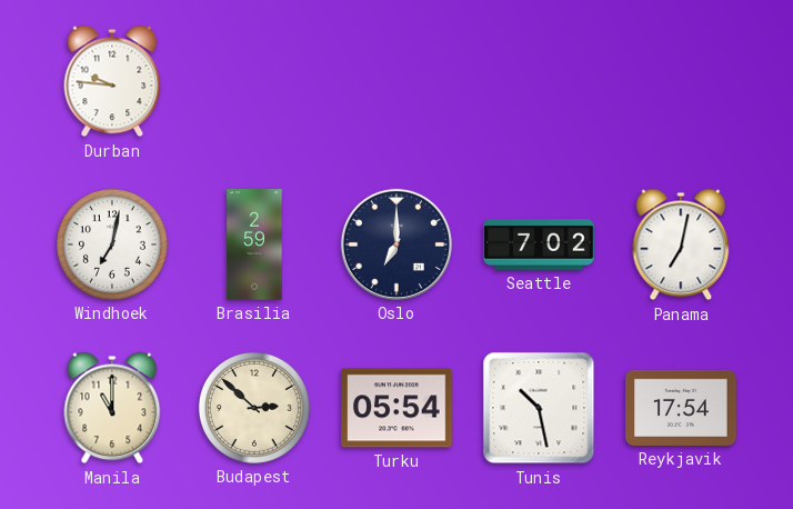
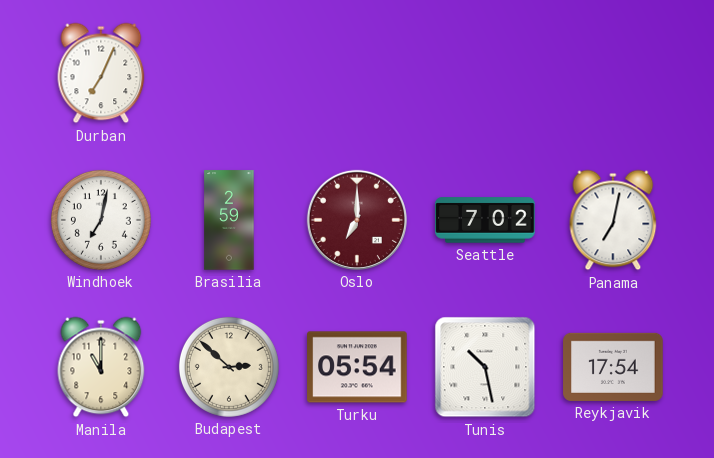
Durban: 9:46 -> 7:04
Oslo dial: navy -> burgundy
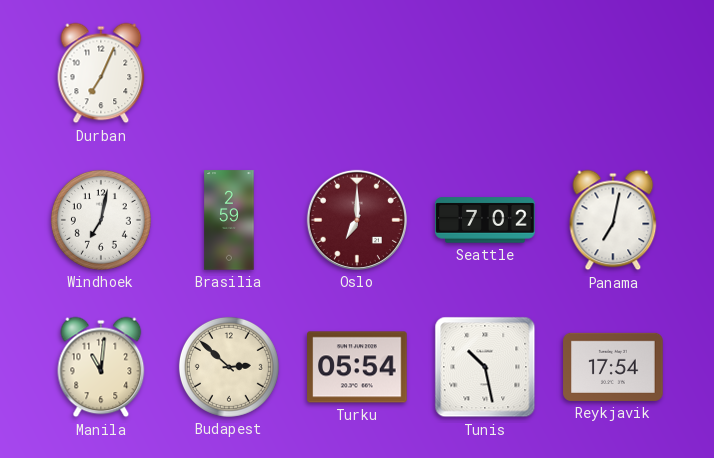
Manila: 11:00 -> 11:01
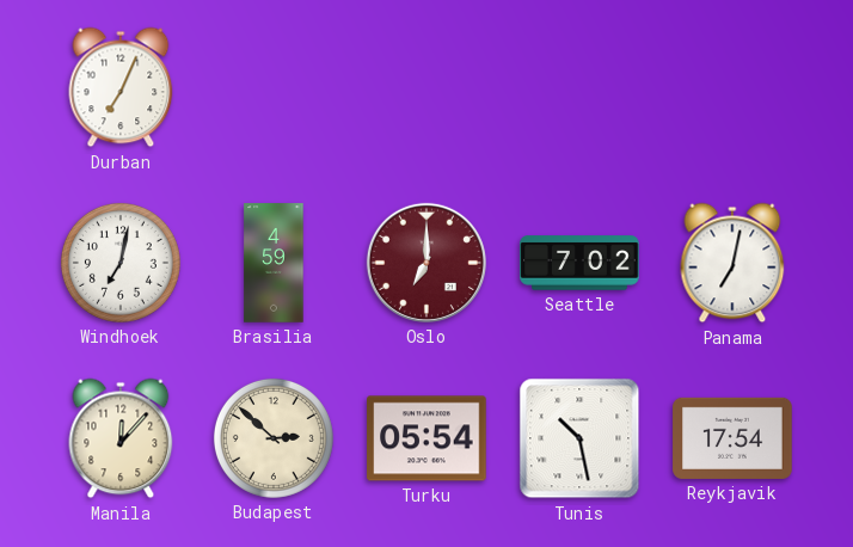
Brasilia: 2:59 -> 4:59
Manila: 11:01 -> 12:07
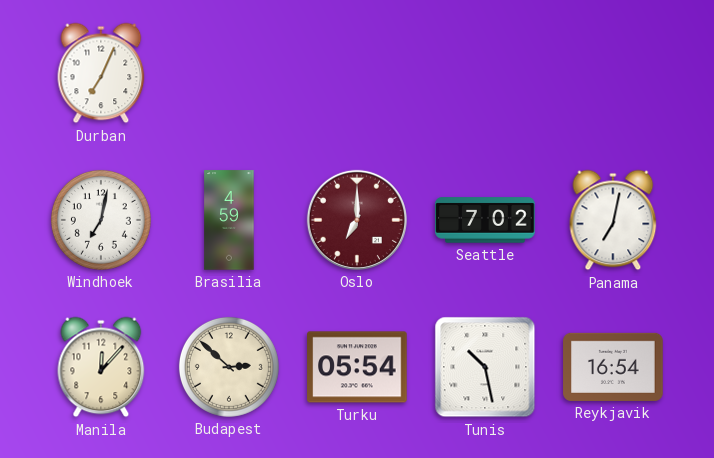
Reykjavik: 17:54 -> 16:54
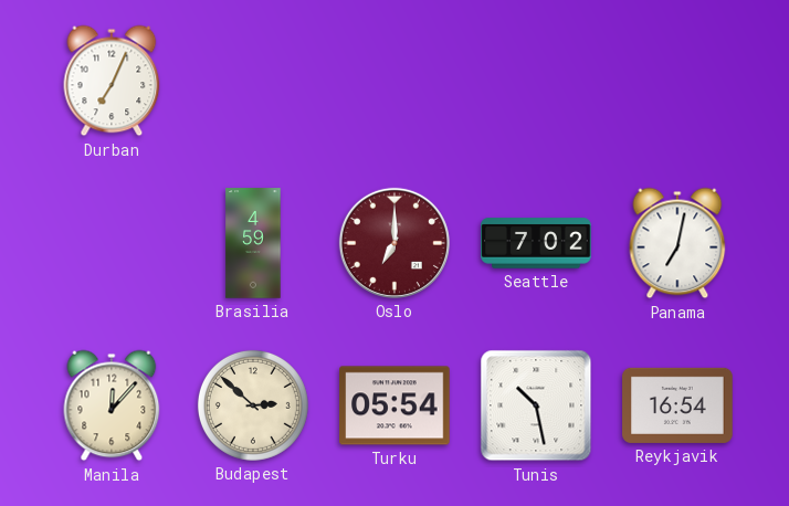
Windhoek: 7:02 -> none
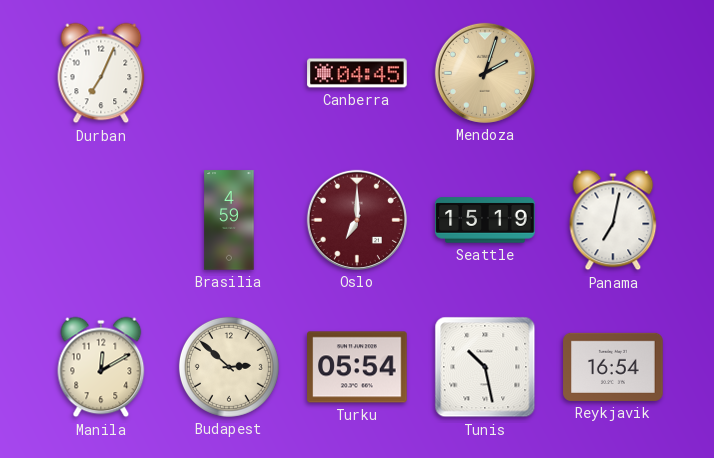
Canberra: none -> 04:45
Mendoza: none -> 2:03
Seattle: 7:02 -> 15:19
Manila: 12:07 -> 12:10
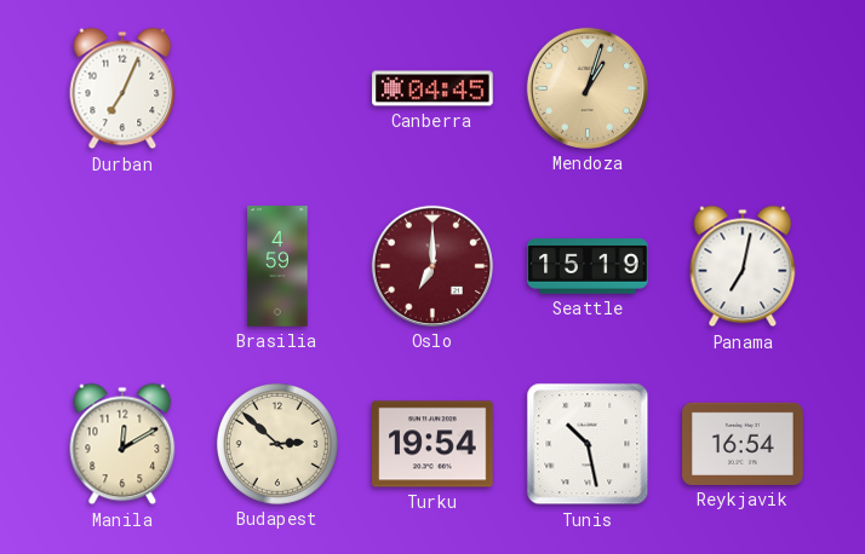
Mendoza: 2:03 -> 1:03
Turku: 05:54 -> 19:54
